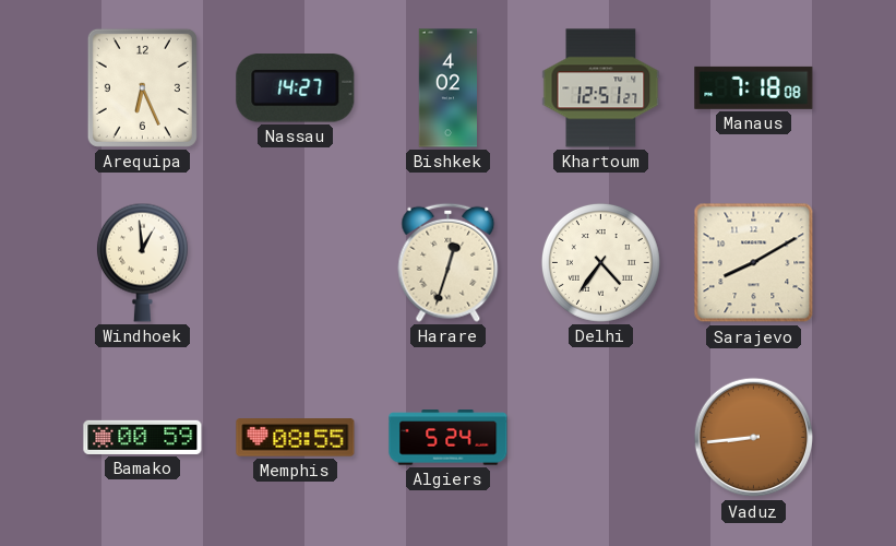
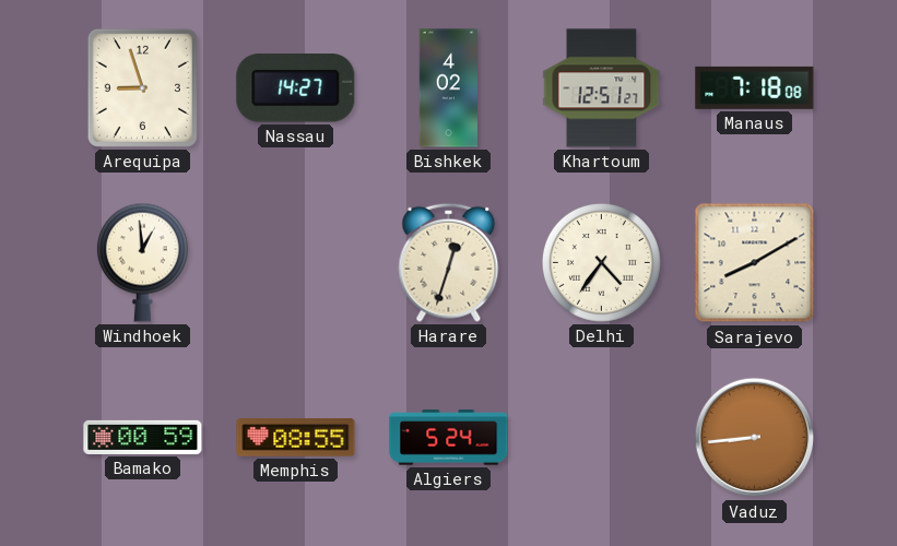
Arequipa: 6:26 -> 8:57
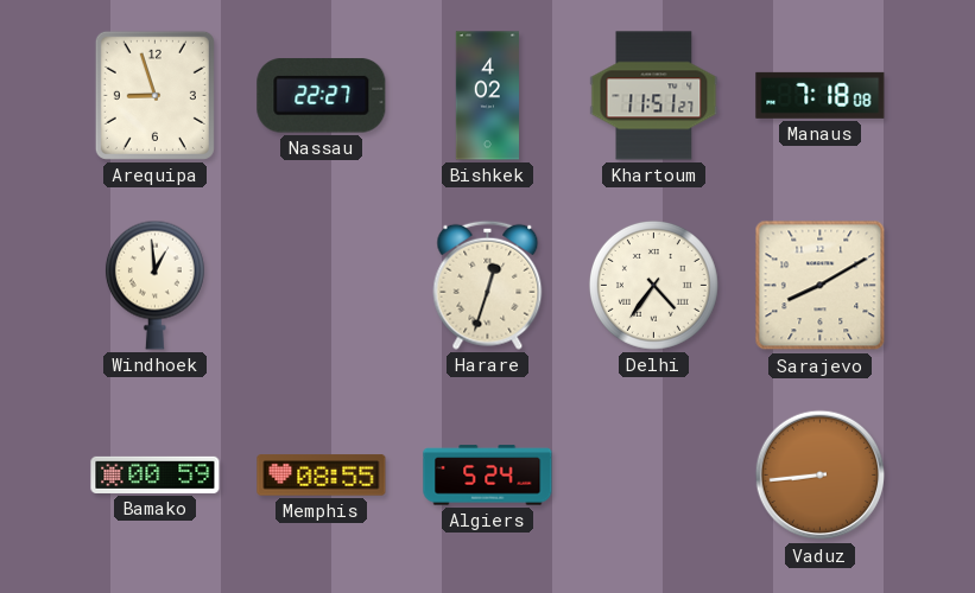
Nassau: 14:27 -> 22:27
Khartoum: 12:51 -> 11:51
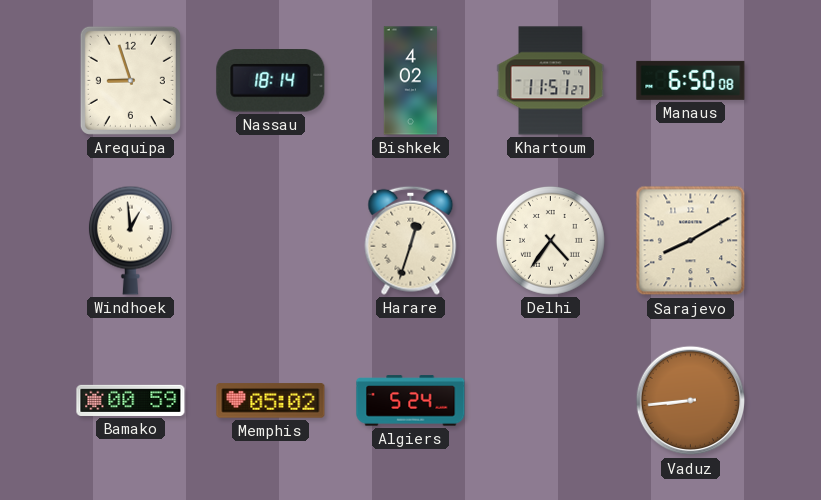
Nassau: 22:27 -> 18:14
Manaus: 7:18 -> 6:50
Memphis: 08:55 -> 05:02
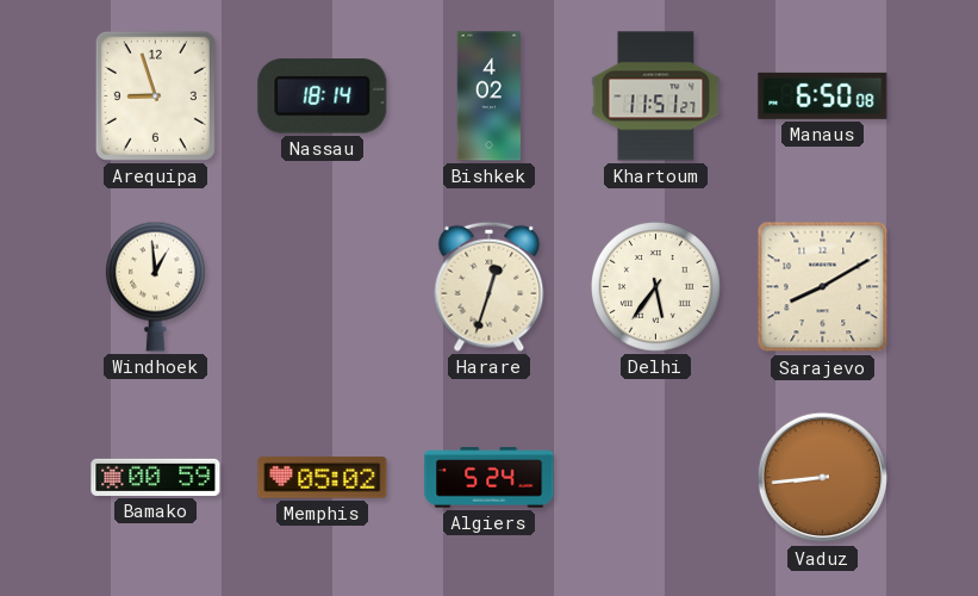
Delhi: 4:36 -> 5:36
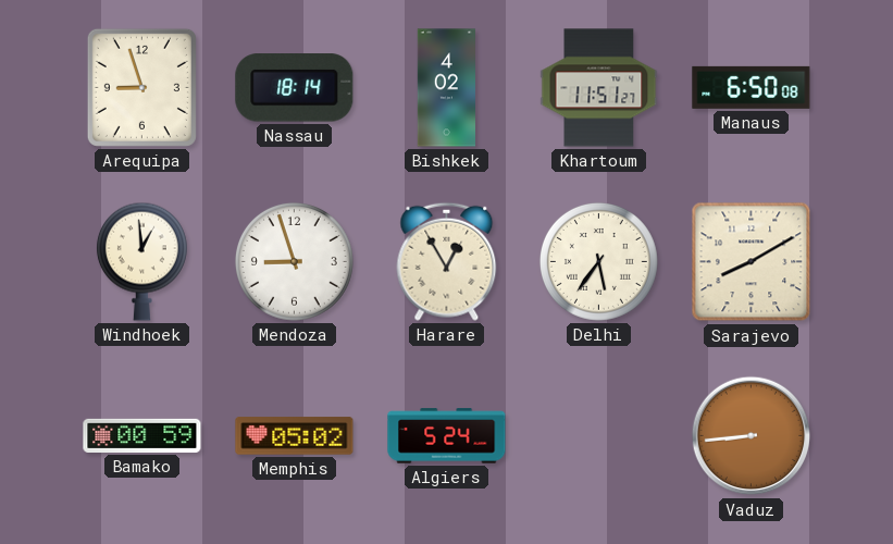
Mendoza: none -> 8:57
Harare: 12:33 -> 12:55
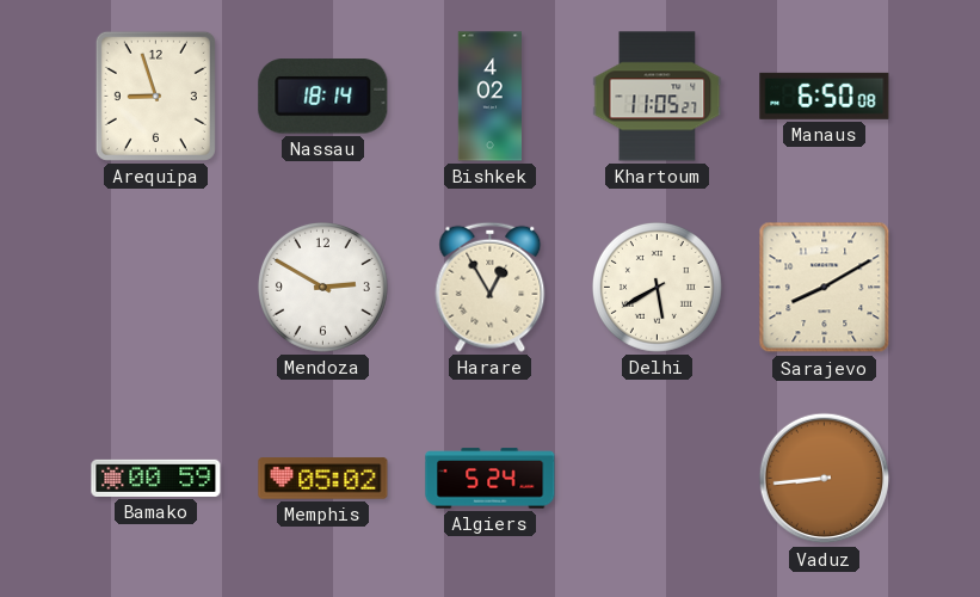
Khartoum: 11:51 -> 11:05
Windhoek: 12:59 -> none
Mendoza: 8:57 -> 2:50
Delhi: 5:36 -> 5:40
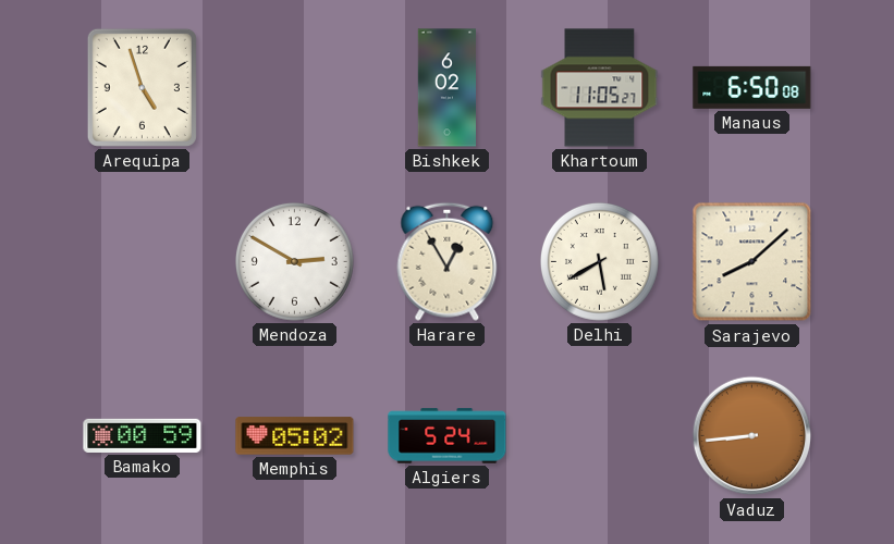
Arequipa: 8:57 -> 4:57
Nassau: 18:14 -> none
Bishkek: 4:02 -> 6:02
Sarajevo: 8:10 -> 8:08
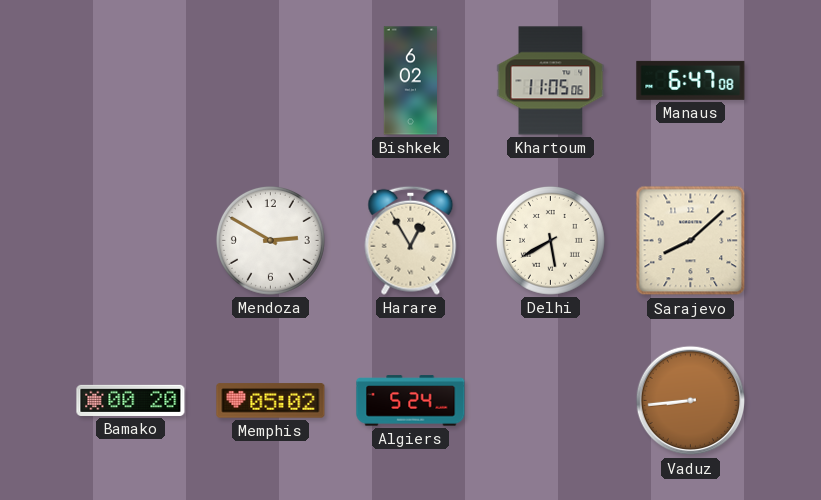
Arequipa: 4:57 -> none
Khartoum: 11:05:27 -> 11:05:06
Manaus: 6:50 -> 6:47
Bamako: 00:59 -> 00:20
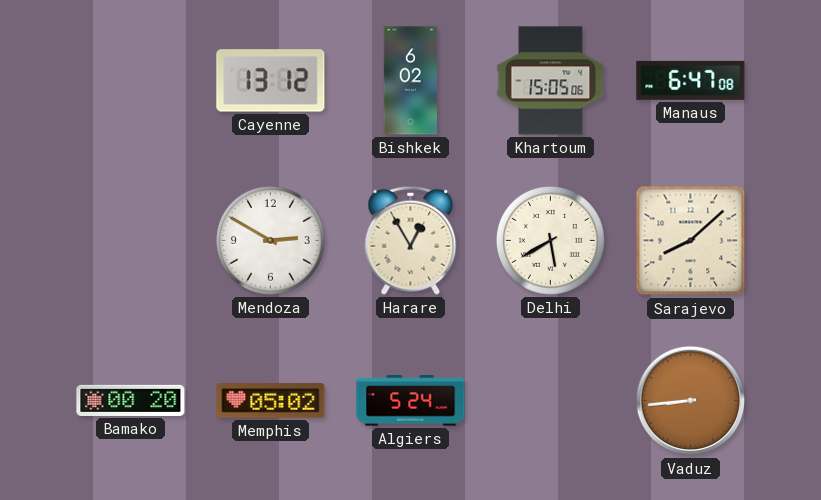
Cayenne: none -> 13:12
Khartoum: 11:05 -> 15:05
